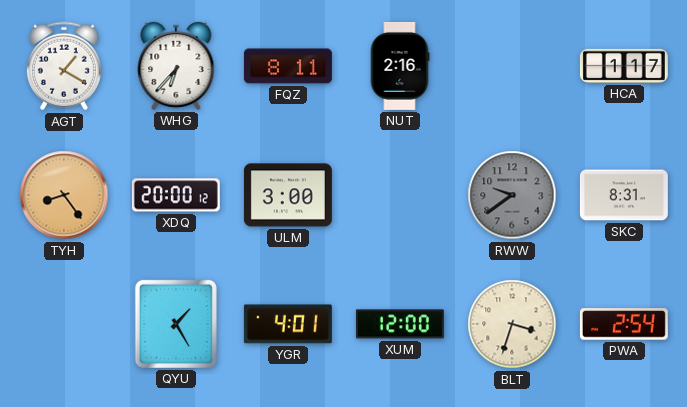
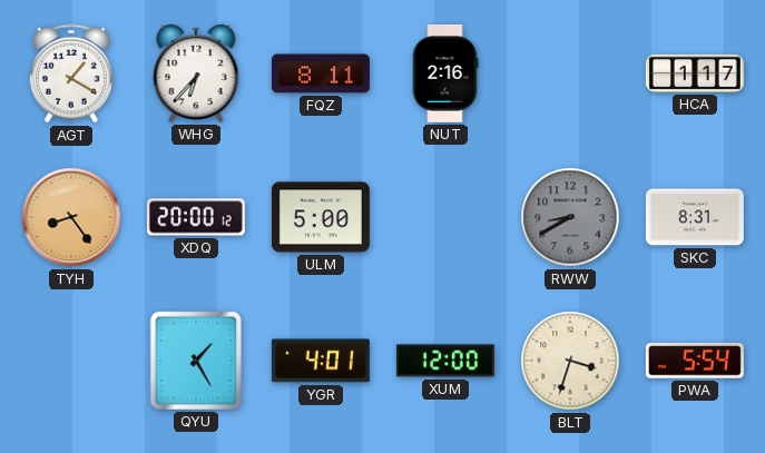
ULM: 3:00 -> 5:00
RWW: 9:39 -> 8:40
PWA: 2:54 -> 5:54
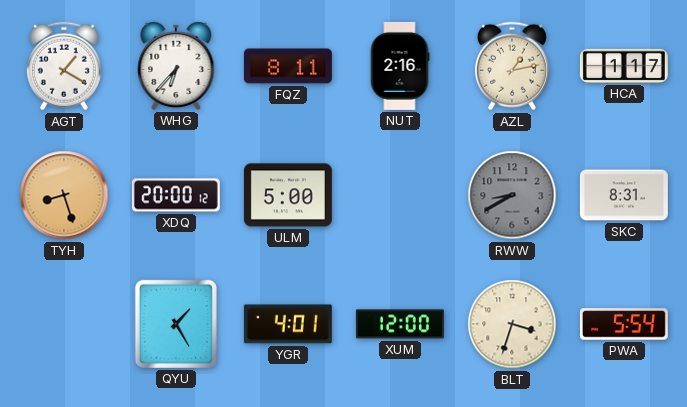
AZL: none -> 1:13
TYH: 8:24 -> 8:27
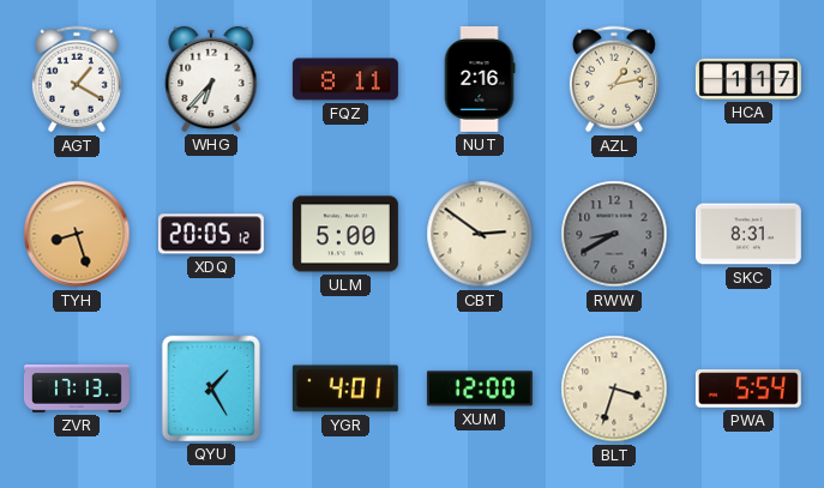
XDQ: 20:00 -> 20:05
CBT: none -> 2:51
ZVR: none -> 17:13
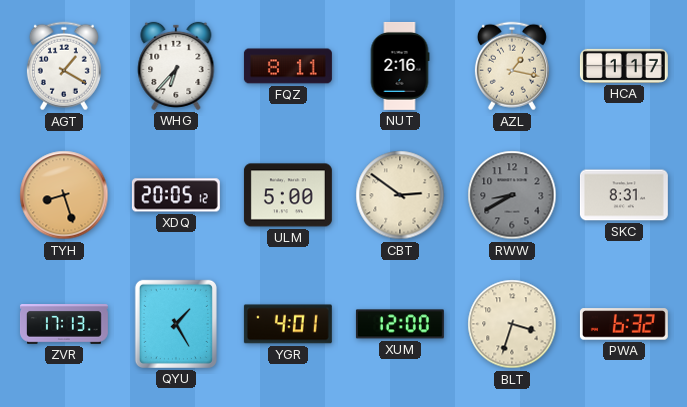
AZL: 1:13 -> 1:17
PWA: 5:54 -> 6:32
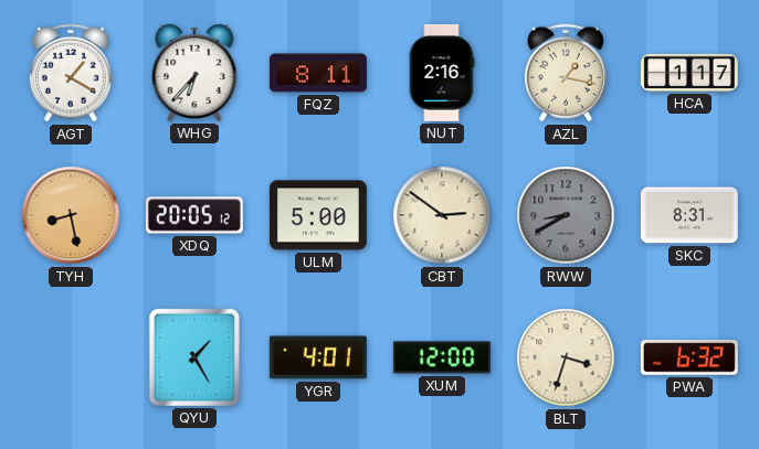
TYH: 8:27 -> 8:28
ZVR: 17:13 -> none
